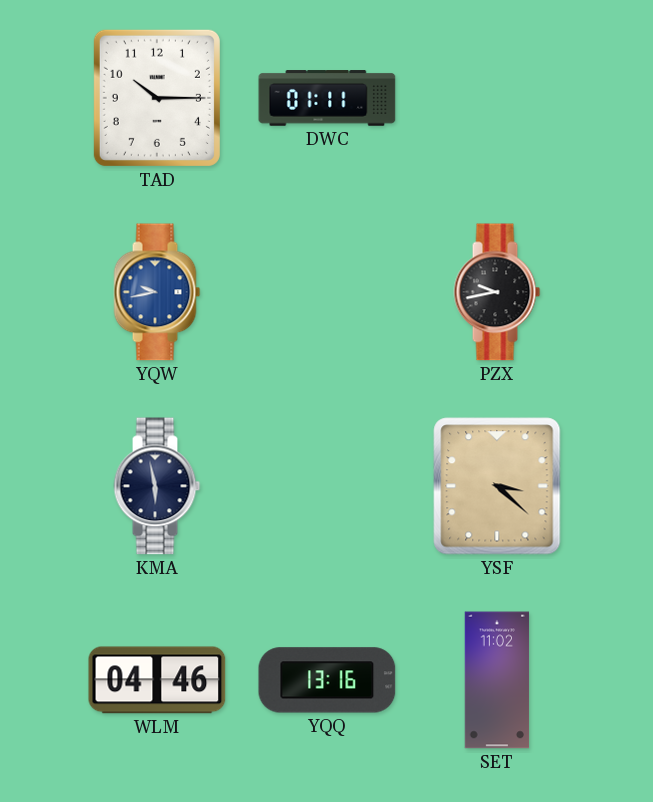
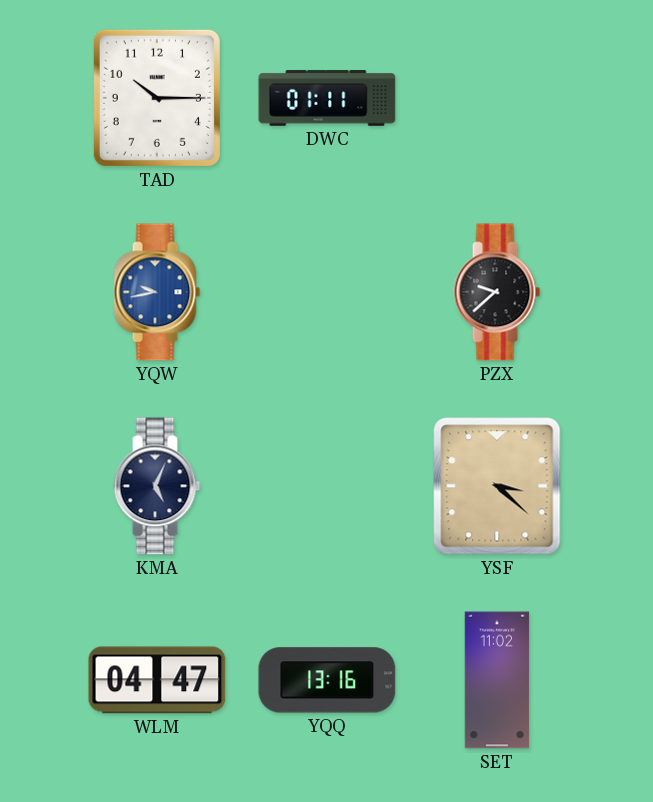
PZX: 9:43 -> 9:38
KMA: 5:58 -> 5:04
WLM: 04:46 -> 04:47
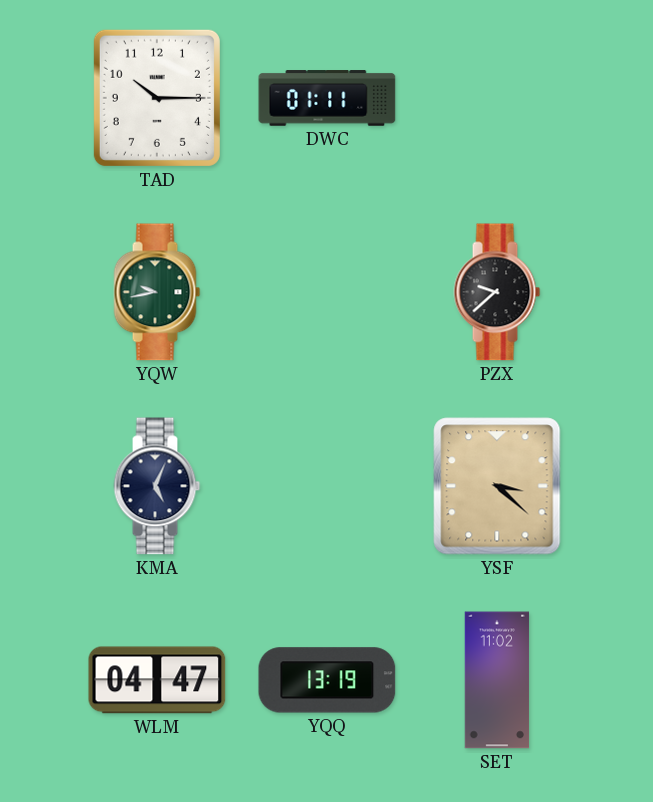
YQW dial: blue -> green
YQQ: 13:16 -> 13:19
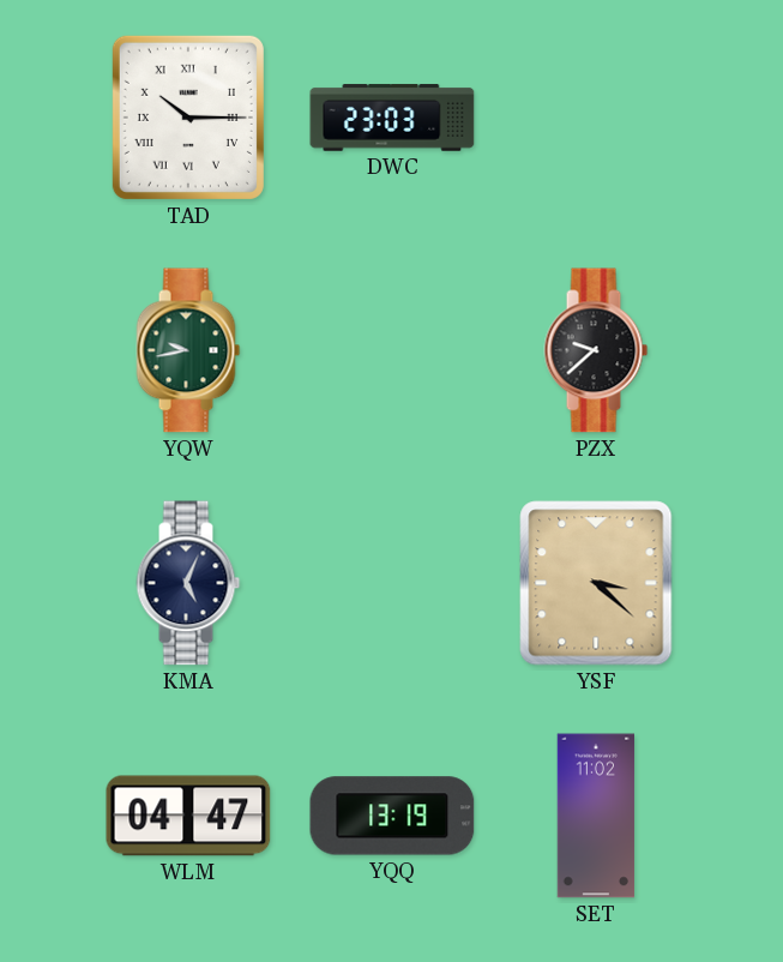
TAD numerals: Arabic -> Roman
DWC: 01:11 -> 23:03
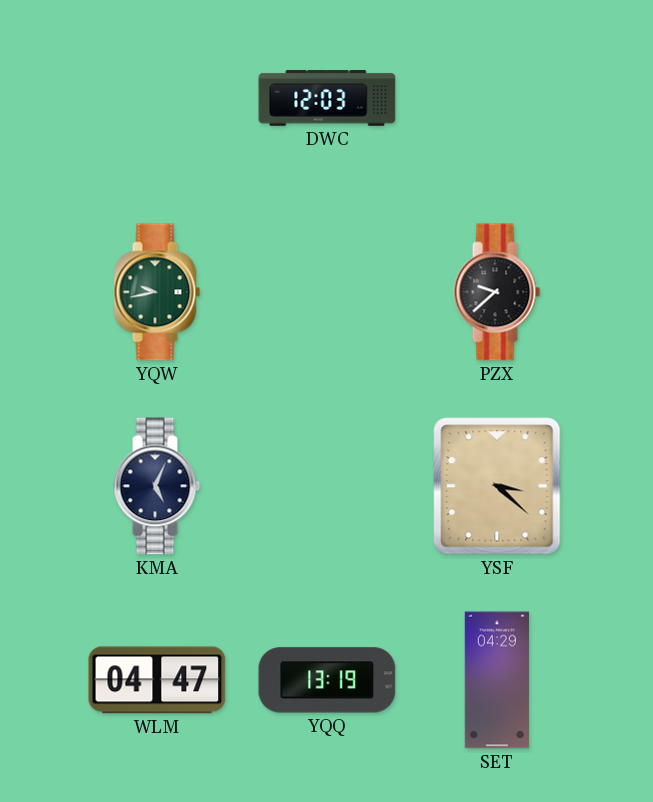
TAD: 10:15 -> none
DWC: 23:03 -> 12:03
SET: 11:02 -> 04:29
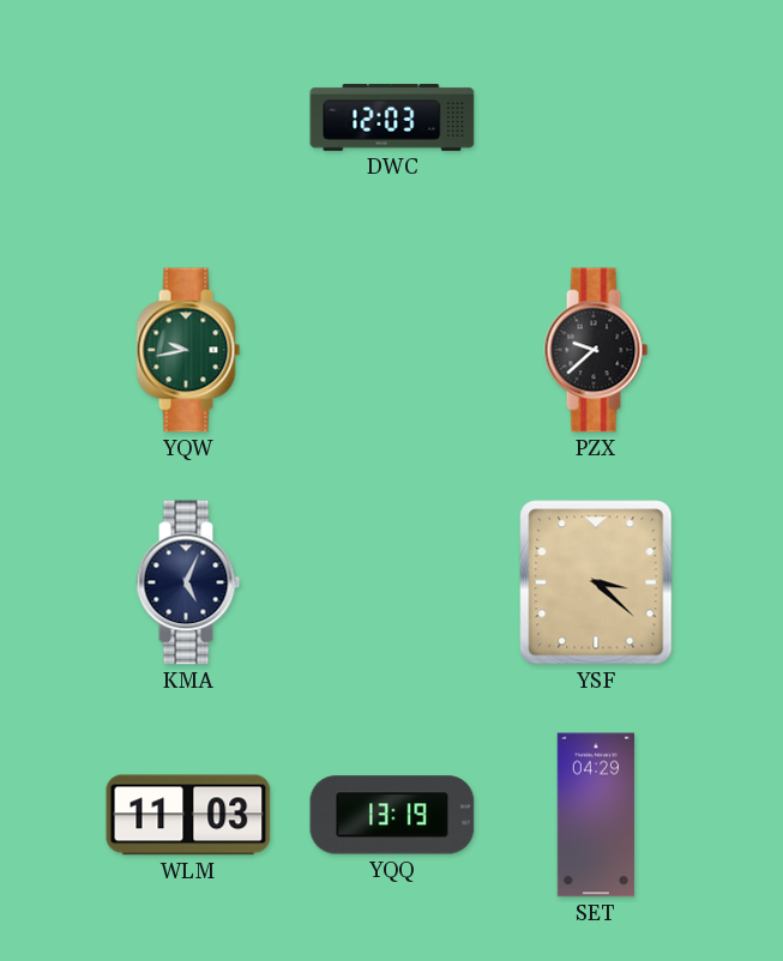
WLM: 04:47 -> 11:03
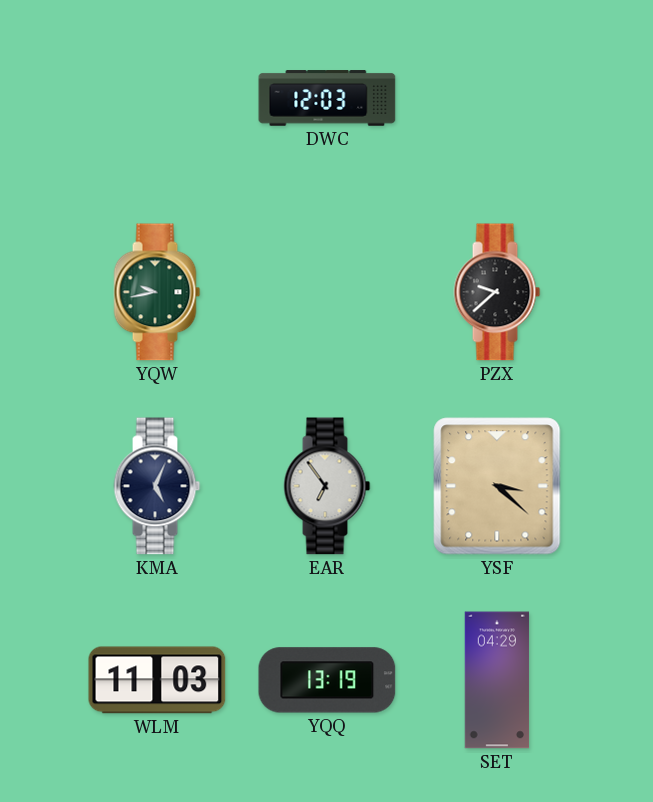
EAR: none -> 6:54
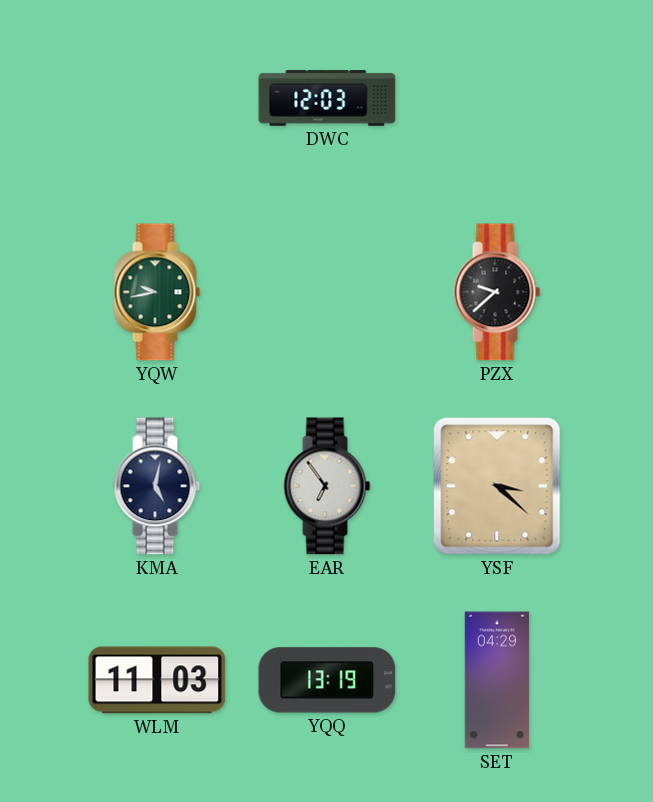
KMA: 5:04 -> 5:02
